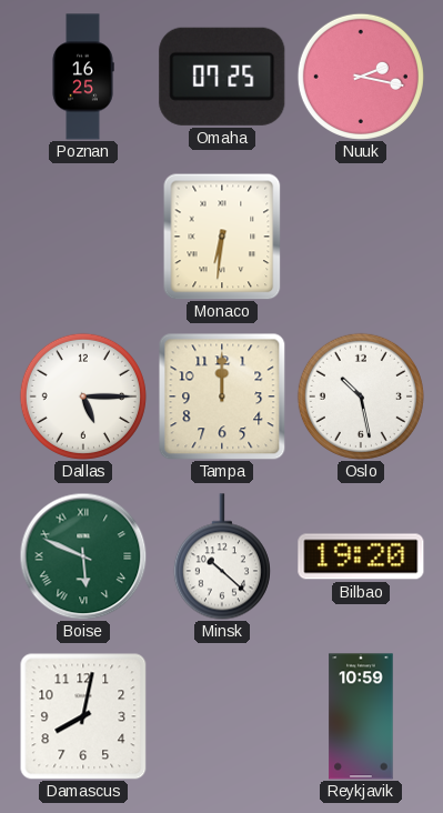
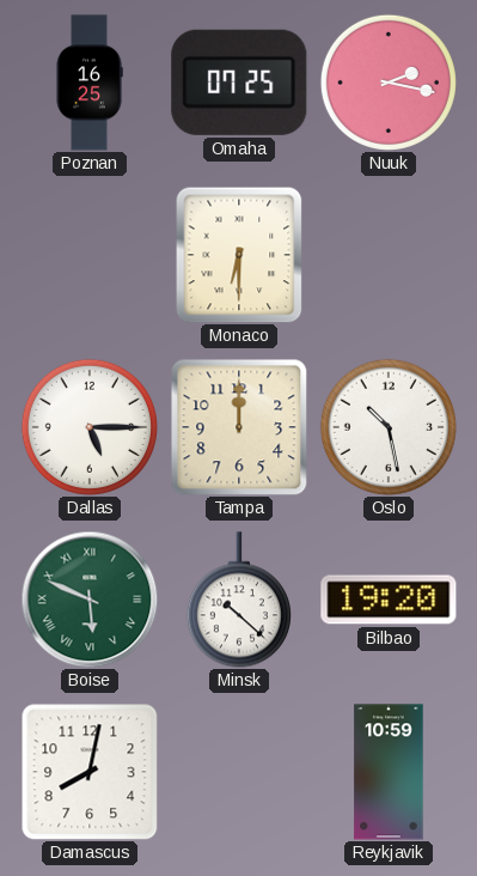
Monaco: 6:31 -> 6:30
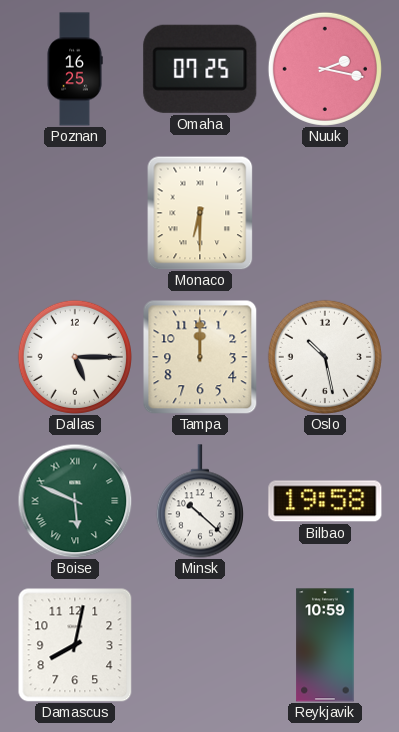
Bilbao: 19:20 -> 19:58
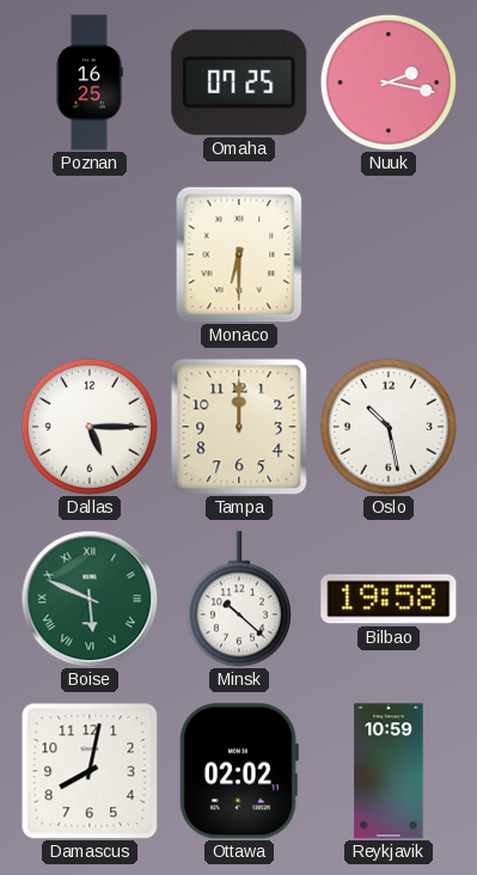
Ottawa: none -> 02:02
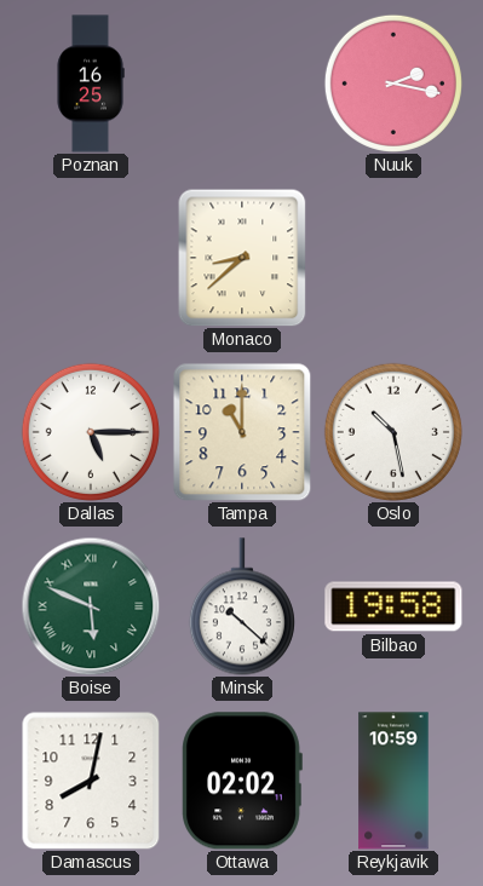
Omaha: 07:25 -> none
Monaco: 6:30 -> 8:38
Tampa: 12:00 -> 11:00
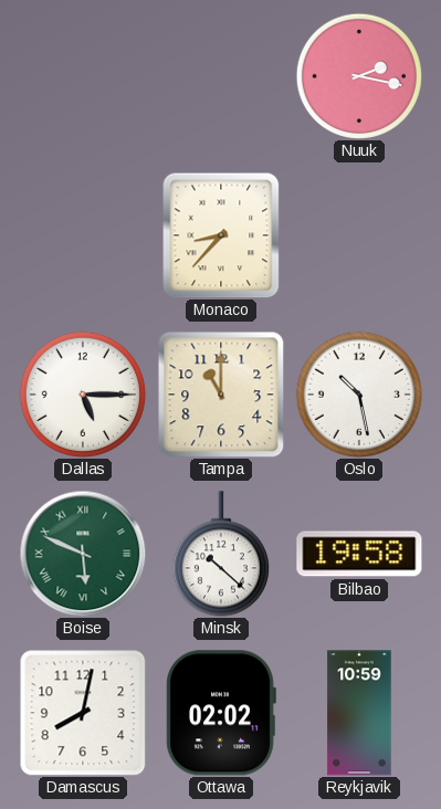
Poznan: 16:25 -> none
Monaco: 8:38 -> 8:37
